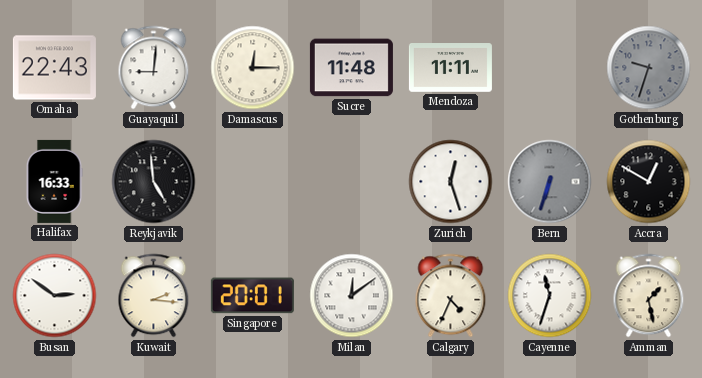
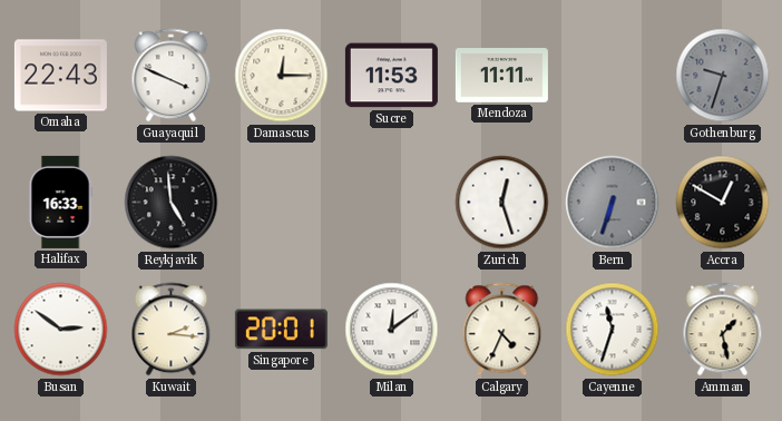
Guayaquil: 9:01 -> 3:49
Sucre: 11:48 -> 11:53
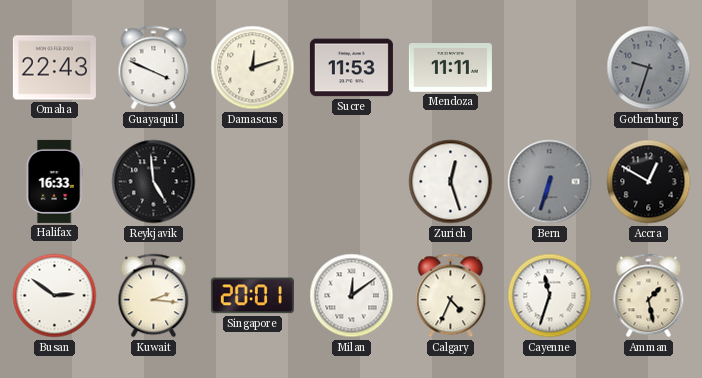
Damascus: 12:15 -> 12:12
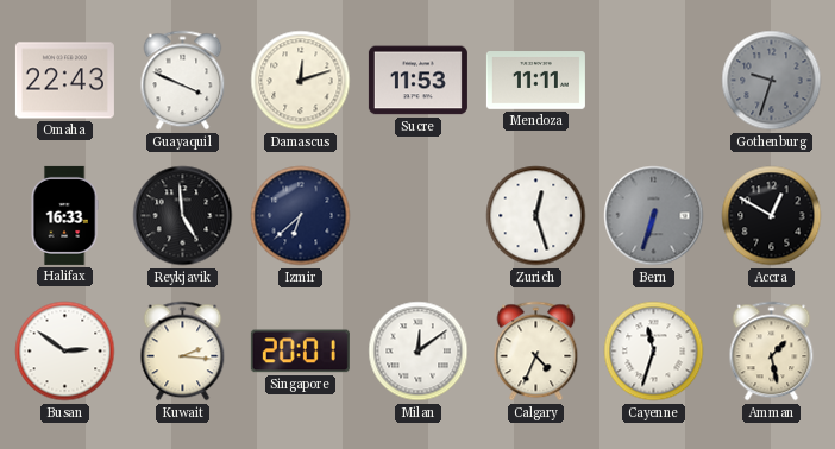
Izmir: none -> 6:38
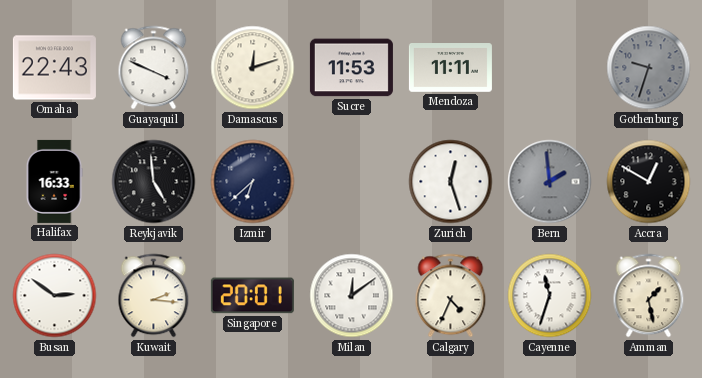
Bern: 6:33 -> 1:59
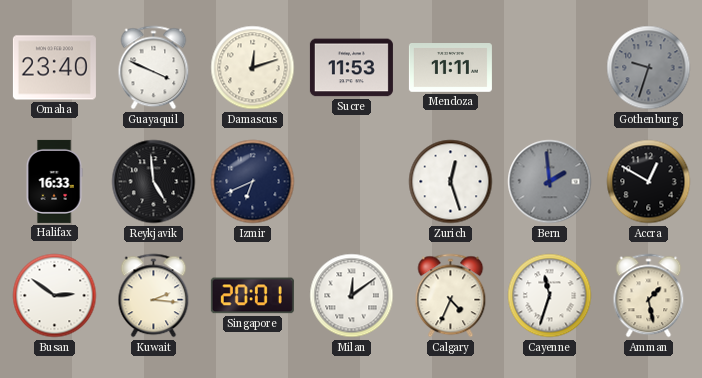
Omaha: 22:43 -> 23:40
Izmir: 6:38 -> 6:41
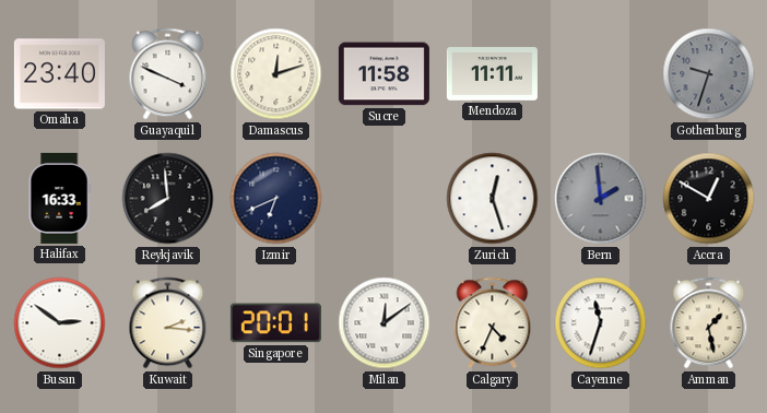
Sucre: 11:53 -> 11:58
Reykjavik: 4:59 -> 7:59
